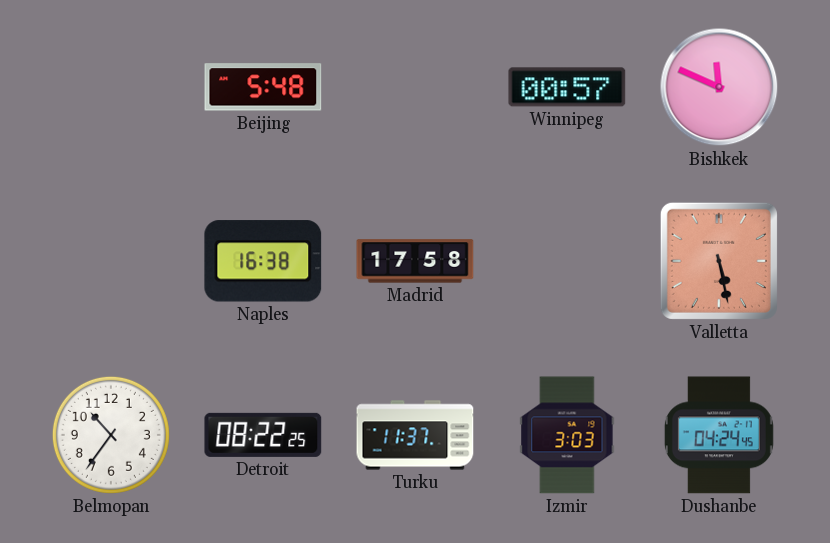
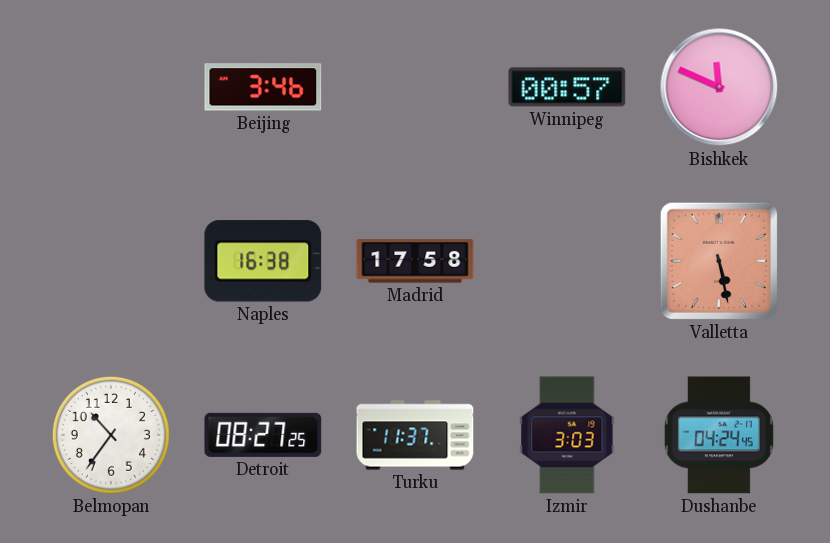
Beijing: 5:48 -> 3:46
Detroit: 08:22 -> 08:27
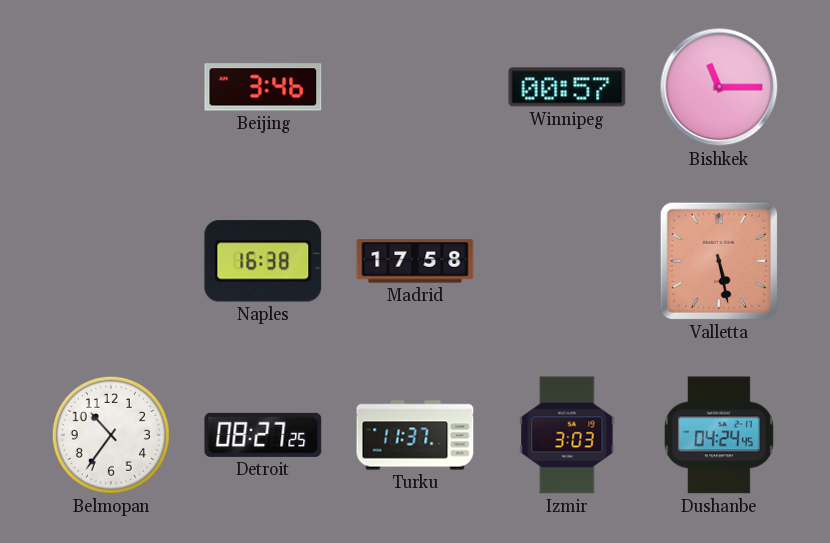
Bishkek: 11:49 -> 11:15
